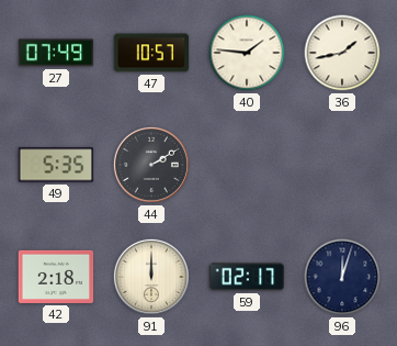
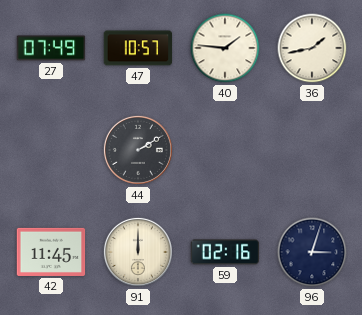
49: 5:35 -> none
42: 2:18 -> 11:45
59: 02:17 -> 02:16
96: 12:03 -> 3:03
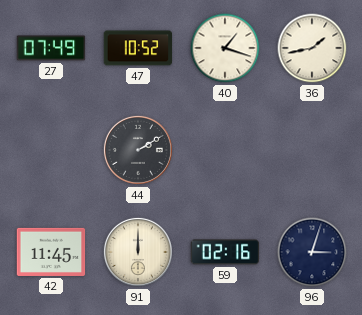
47: 10:57 -> 10:52
40: 1:46 -> 1:18
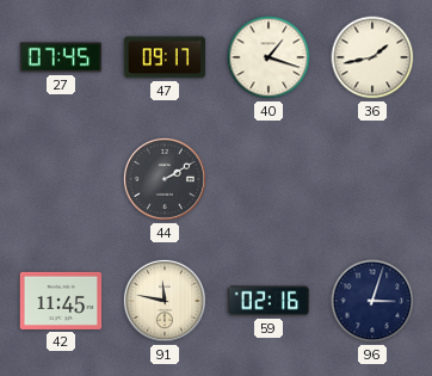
27: 07:49 -> 07:45
47: 10:52 -> 09:17
91: 12:00 -> 11:47
